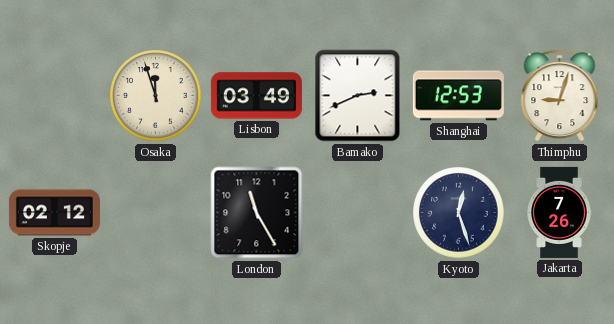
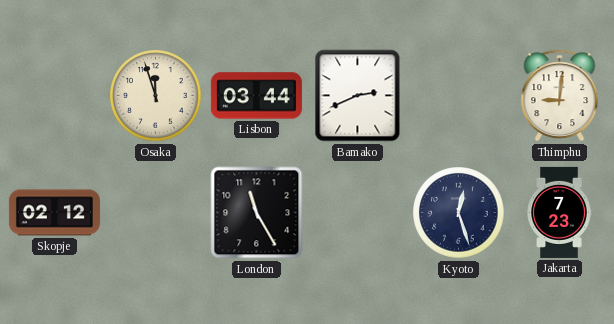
Lisbon: 03:49 -> 03:44
Shanghai: 12:53 -> none
Thimphu: 9:03 -> 9:01
Jakarta: 7:26 -> 7:23
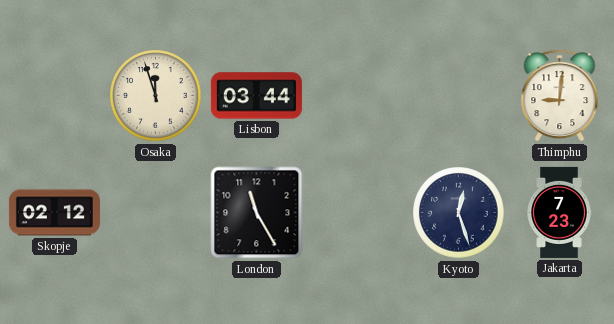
Bamako: 2:41 -> none
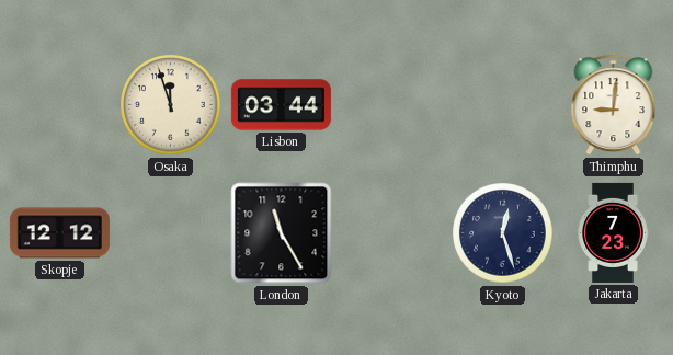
Skopje: 02:12 -> 12:12
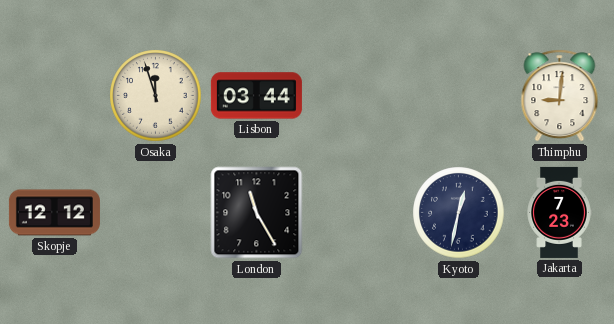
Kyoto: 12:27 -> 12:32
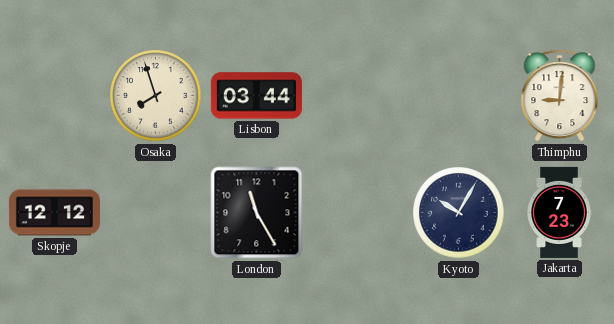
Osaka: 11:57 -> 7:57
Kyoto: 12:32 -> 10:05
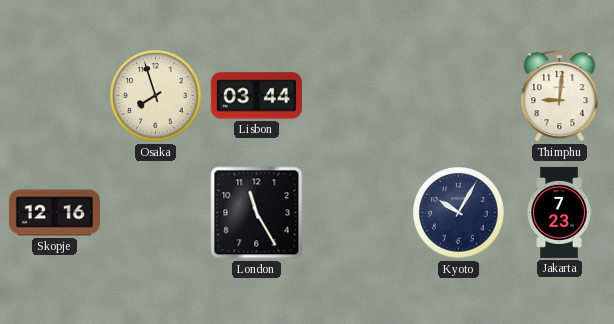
Skopje: 12:12 -> 12:16
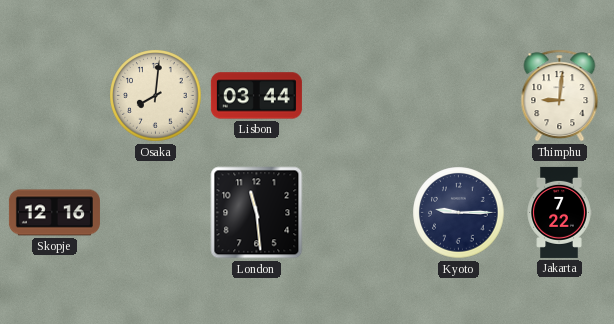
Osaka: 7:57 -> 8:01
London: 11:25 -> 11:29
Kyoto: 10:05 -> 9:15
Jakarta: 7:23 -> 7:22
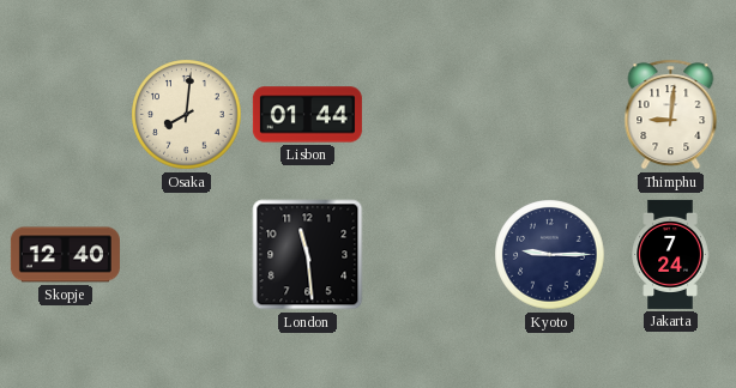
Lisbon: 03:44 -> 01:44
Skopje: 12:16 -> 12:40
Jakarta: 7:22 -> 7:24
